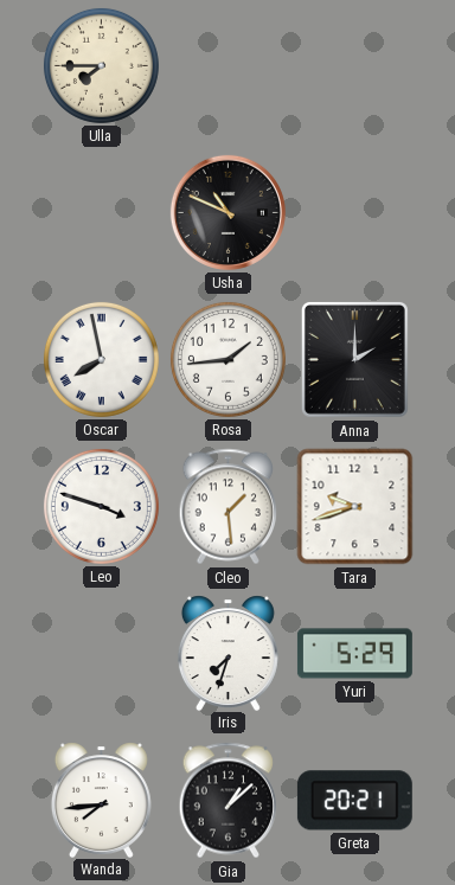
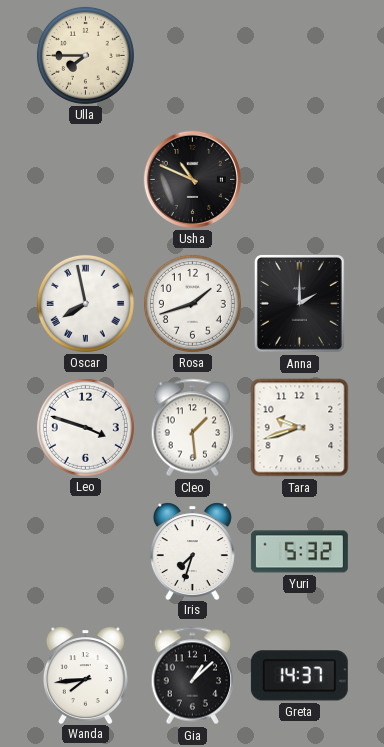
Rosa: 1:44 -> 1:42
Yuri: 5:29 -> 5:32
Greta: 20:21 -> 14:37
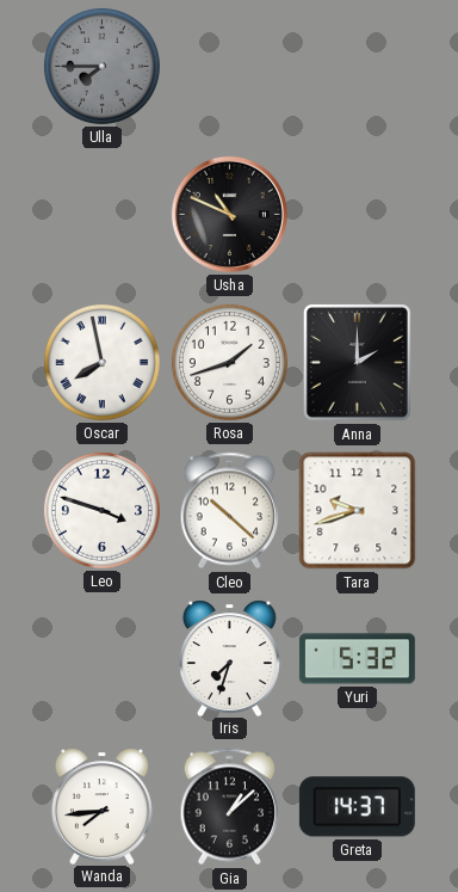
Ulla dial: cream -> grey
Cleo: 1:29 -> 10:22
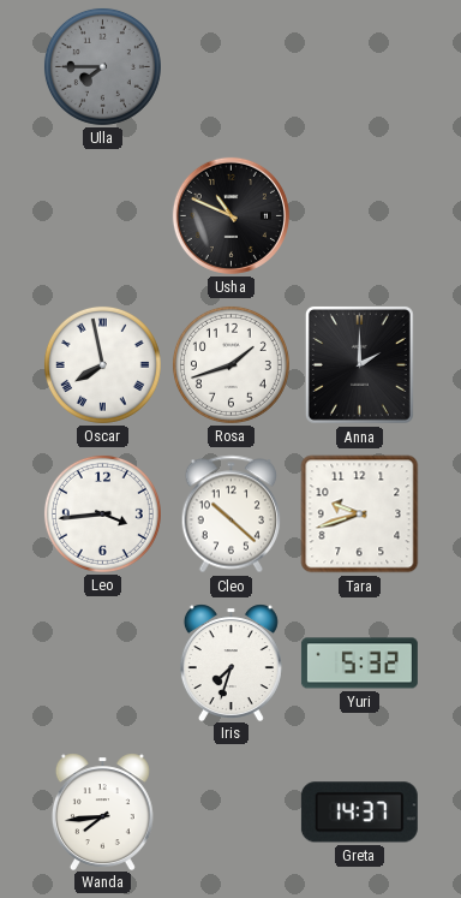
Leo: 3:48 -> 3:44
Gia: 1:08 -> none
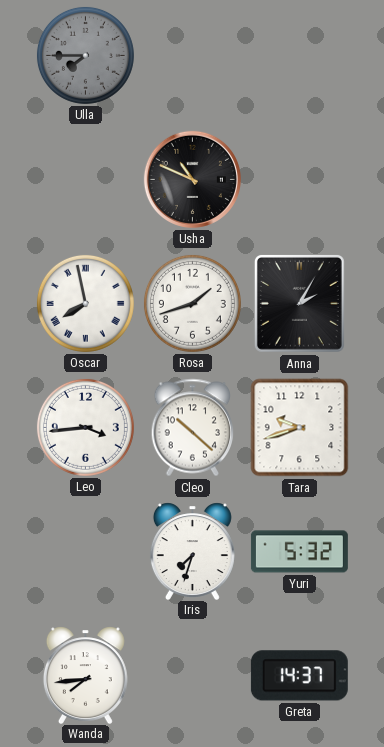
Anna: 2:00 -> 2:05
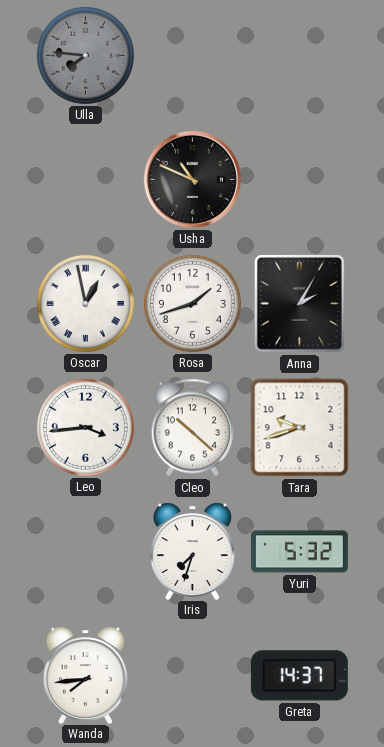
Ulla: 7:45 -> 7:46
Oscar: 7:58 -> 12:58
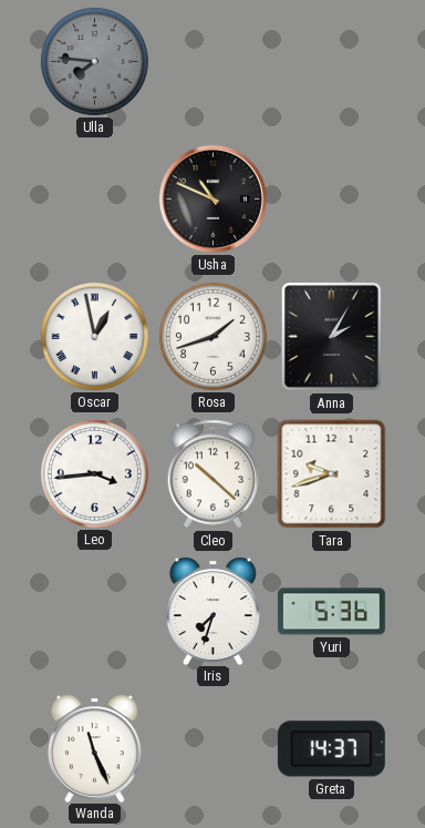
Yuri: 5:32 -> 5:36
Wanda: 7:44 -> 11:26
